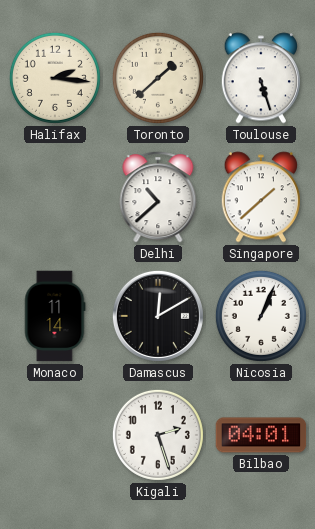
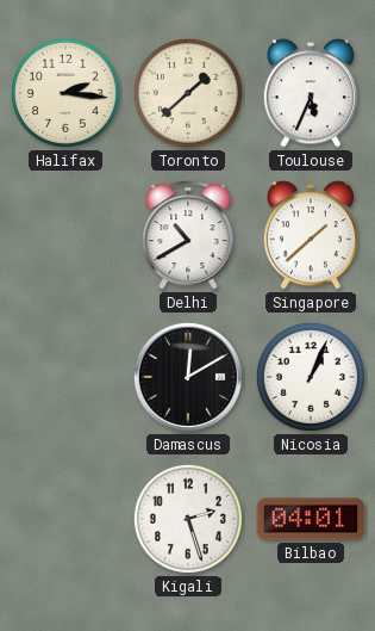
Toulouse: 5:27 -> 5:34
Delhi: 10:38 -> 10:40
Monaco: 11:14 -> none
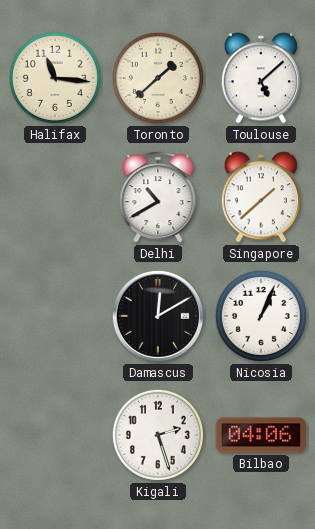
Halifax: 2:16 -> 11:16
Toulouse: 5:34 -> 5:08
Bilbao: 04:01 -> 04:06
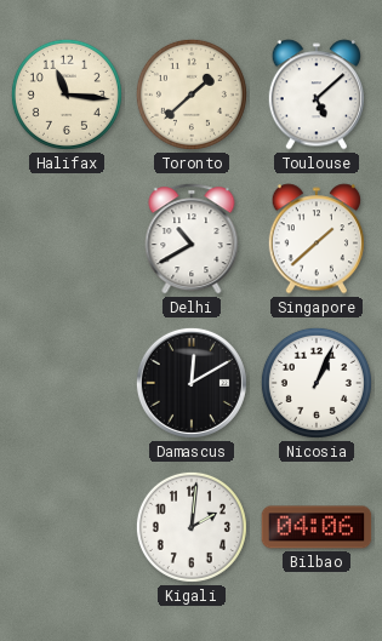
Kigali: 2:27 -> 2:01
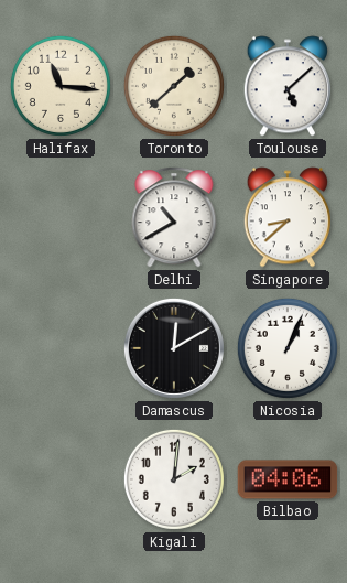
Singapore: 1:38 -> 8:38
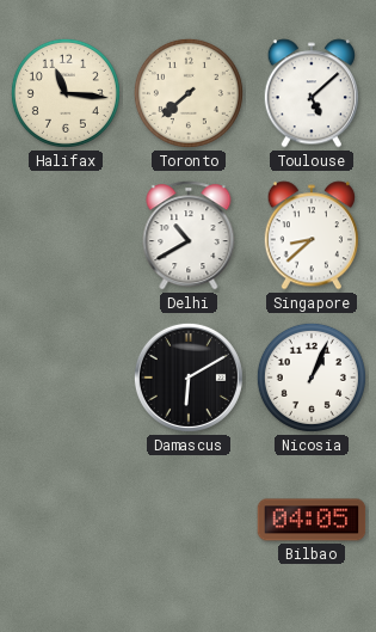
Toronto: 1:38 -> 7:38
Damascus: 12:10 -> 6:10
Kigali: 2:01 -> none
Bilbao: 04:06 -> 04:05
